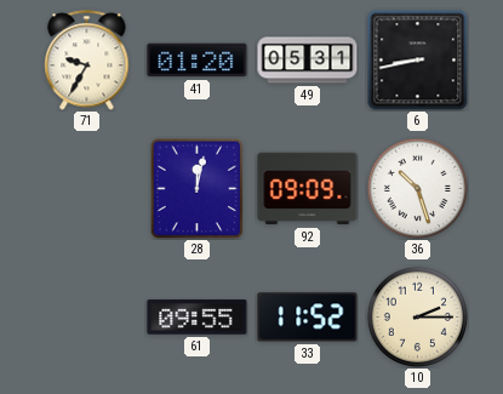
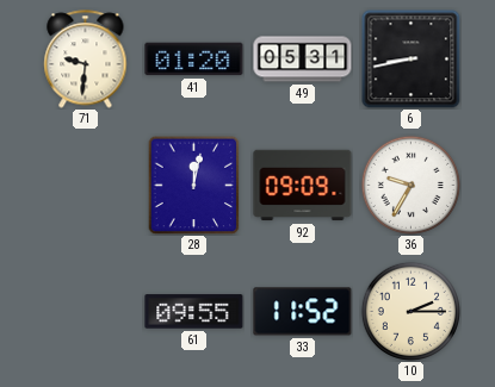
71: 9:35 -> 9:31
36: 10:27 -> 9:35
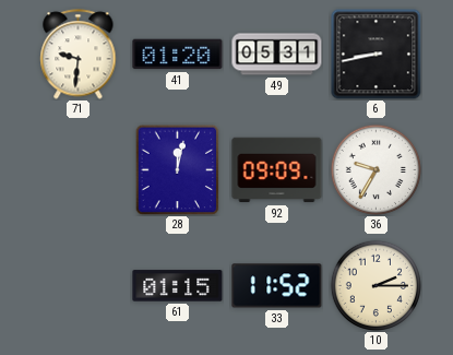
61: 09:55 -> 01:15
